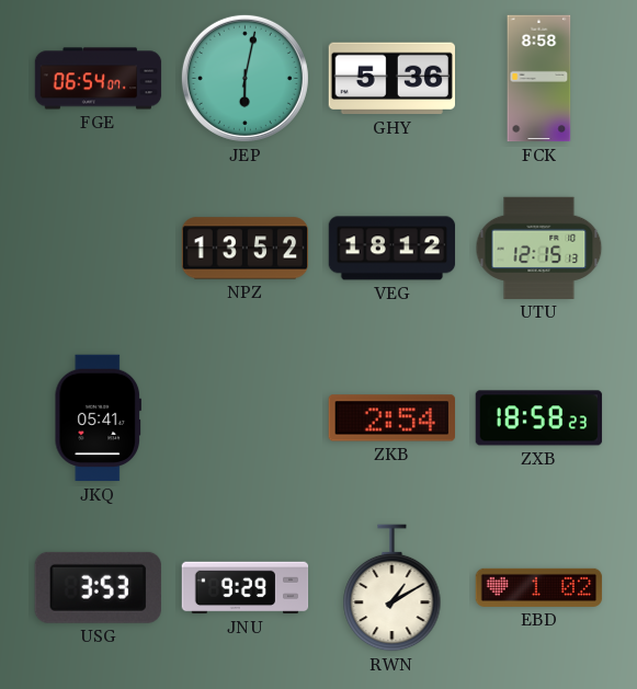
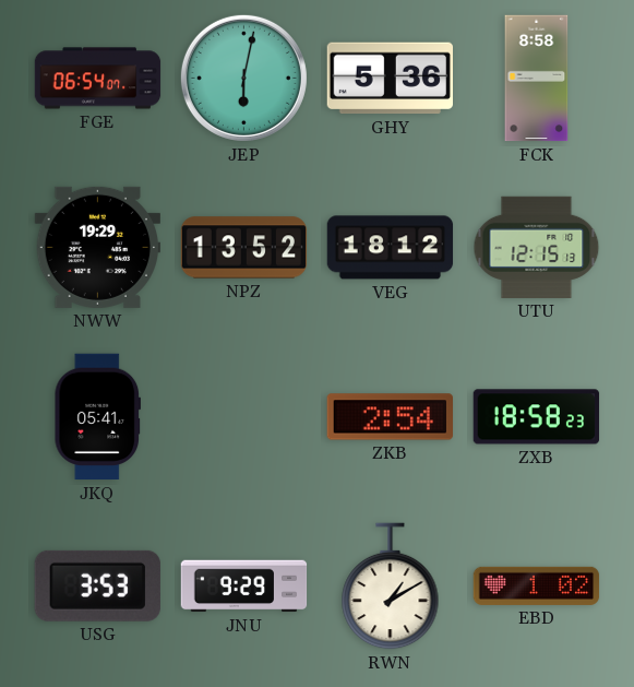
NWW: none -> 19:29
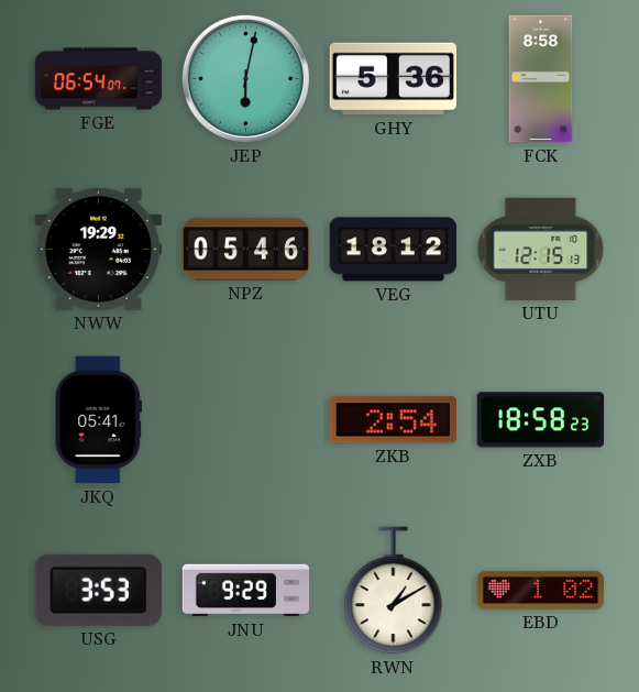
NPZ: 13:52 -> 05:46
